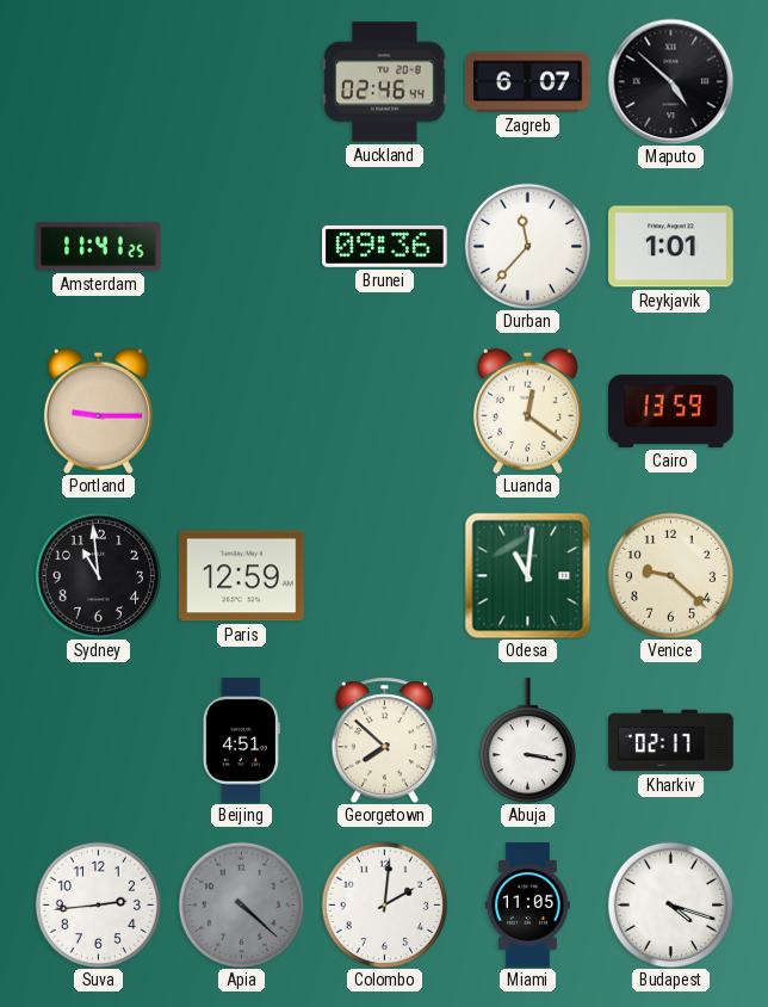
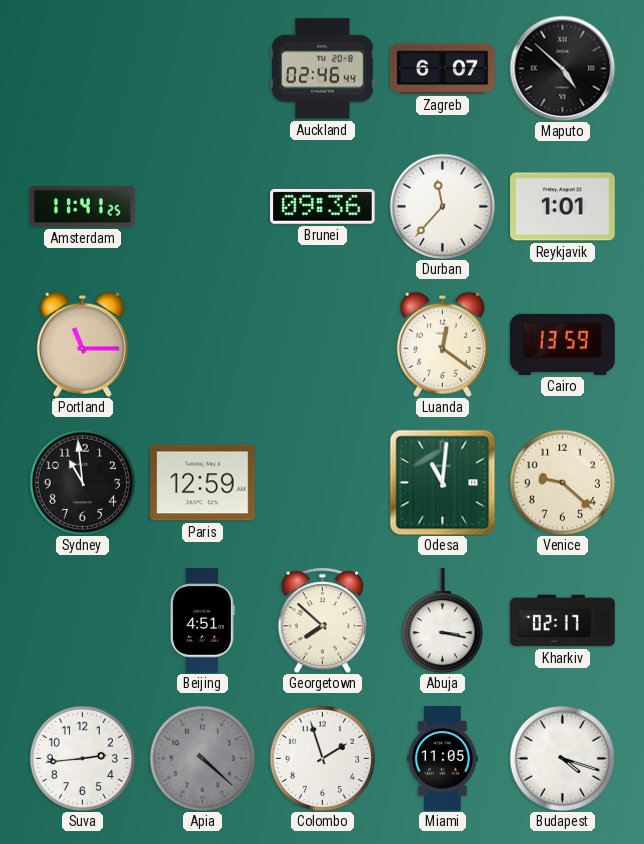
Portland: 9:15 -> 11:15
Colombo: 2:01 -> 1:57
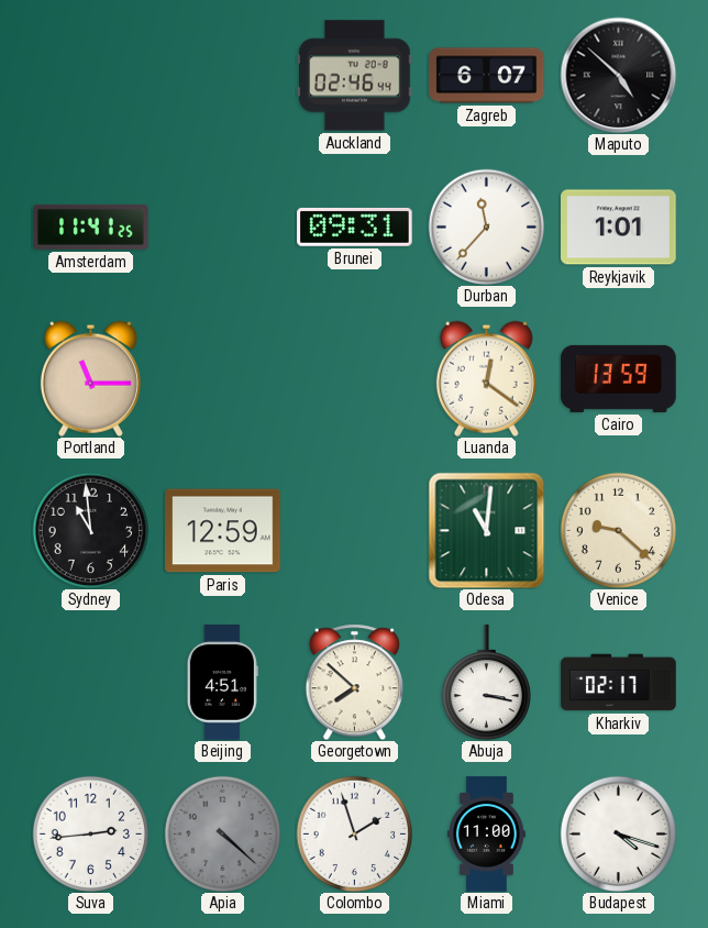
Brunei: 09:36 -> 09:31
Miami: 11:05 -> 11:00
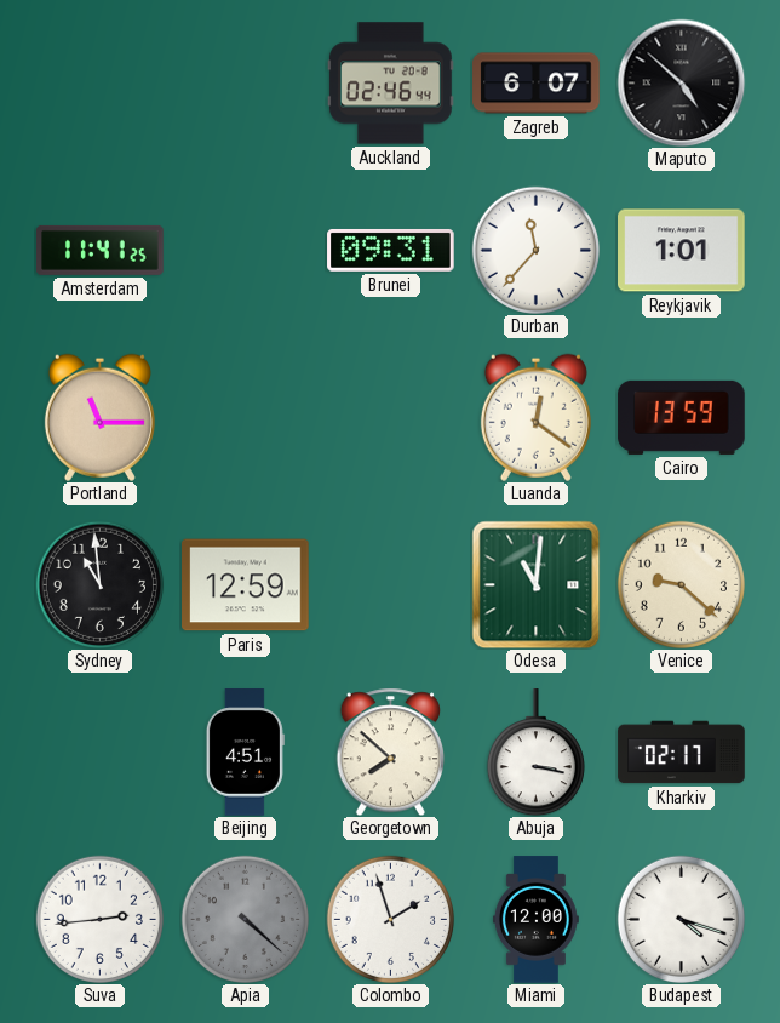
Miami: 11:00 -> 12:00
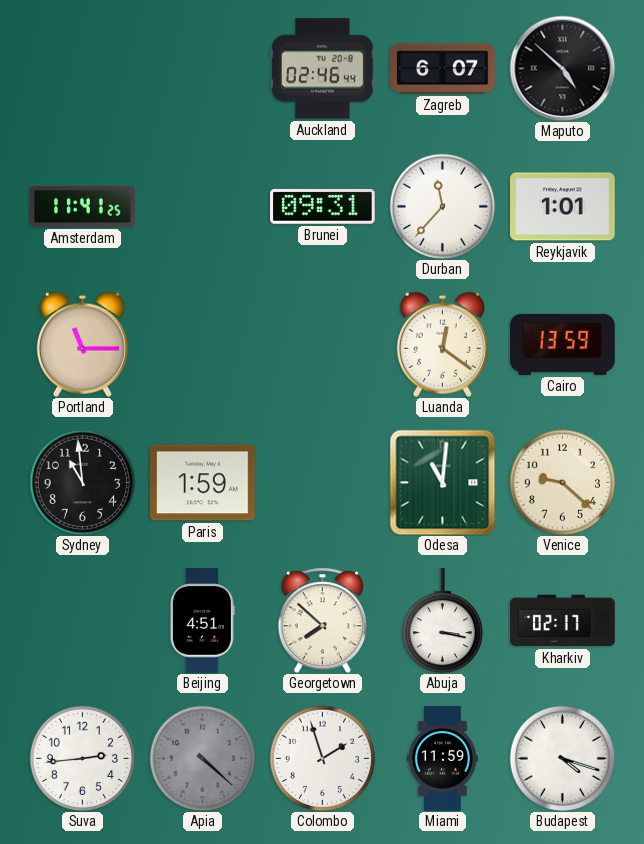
Paris: 12:59 -> 1:59
Miami: 12:00 -> 11:59
